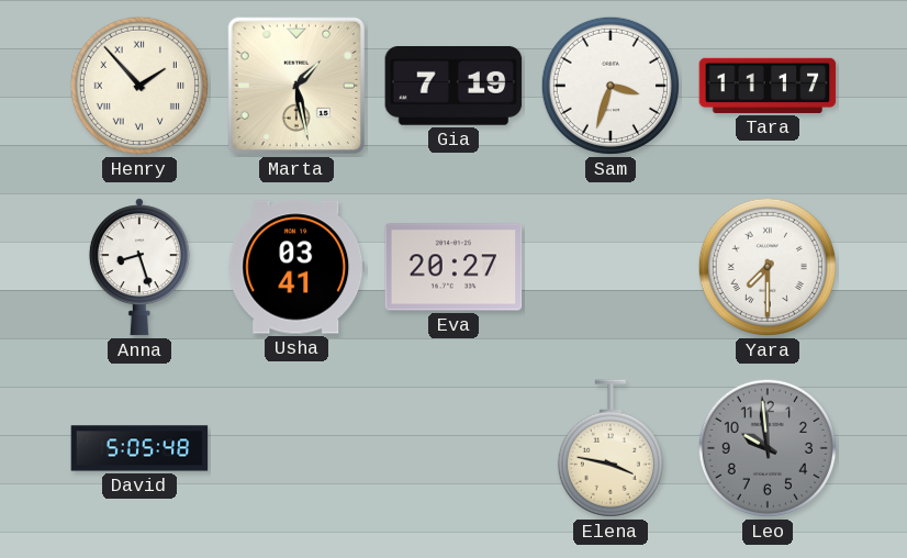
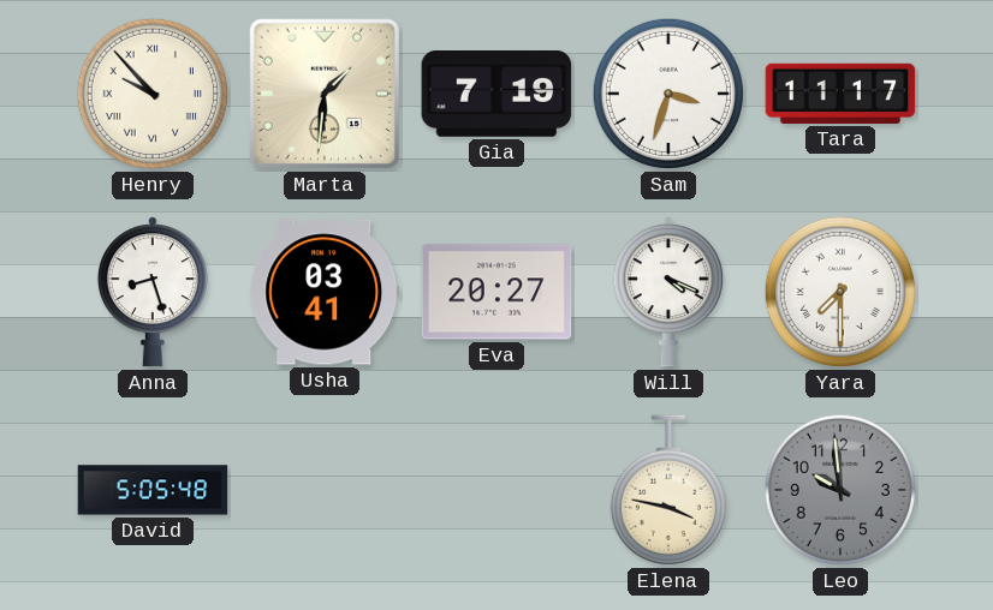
Henry: 1:53 -> 9:53
Marta: 1:28 -> 1:31
Will: none -> 4:19
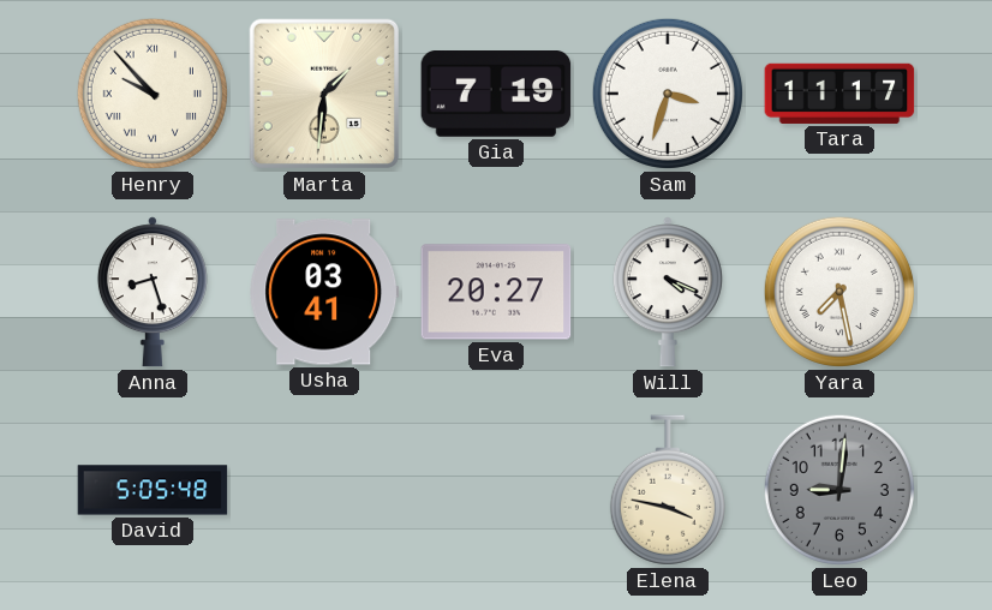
Yara: 7:30 -> 7:28
Leo: 9:59 -> 9:01
